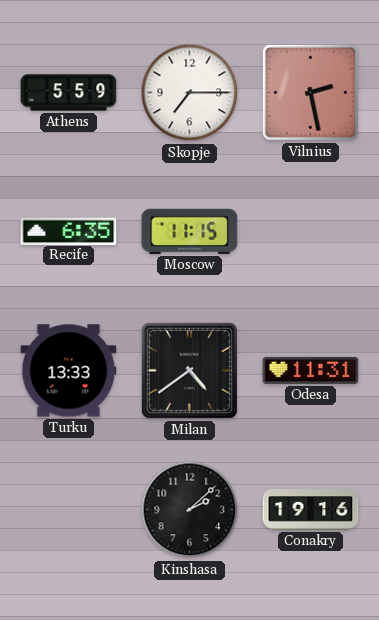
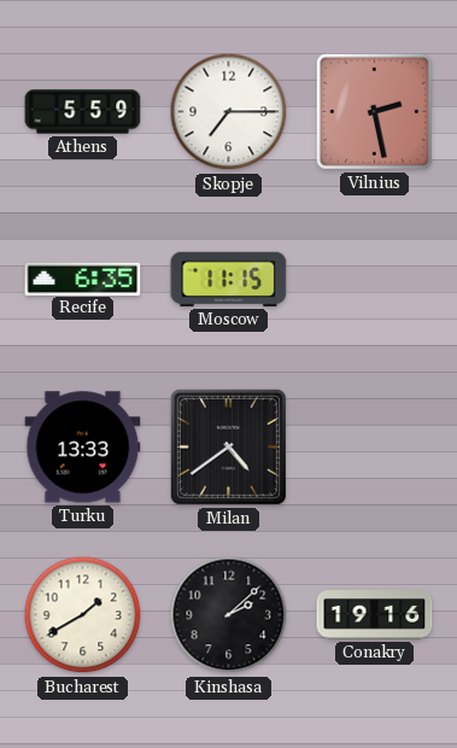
Odesa: 11:31 -> none
Bucharest: none -> 1:40
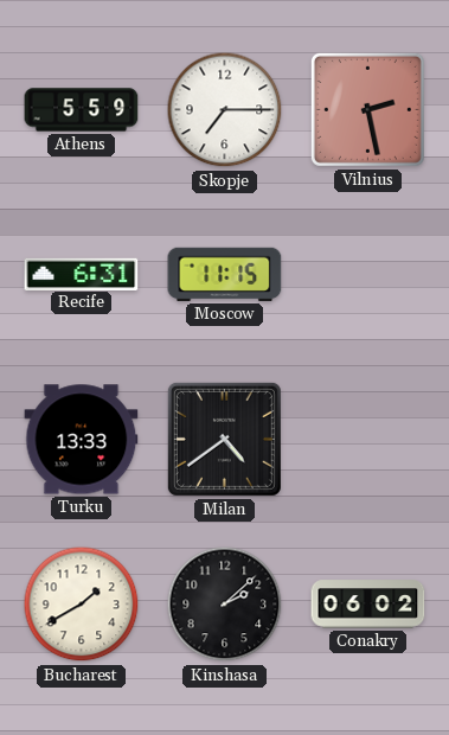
Recife: 6:35 -> 6:31
Conakry: 19:16 -> 06:02
